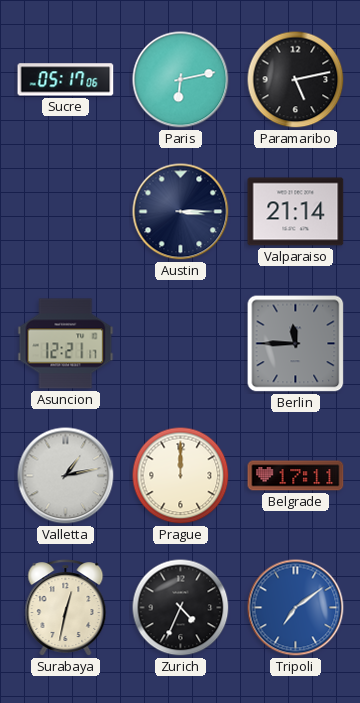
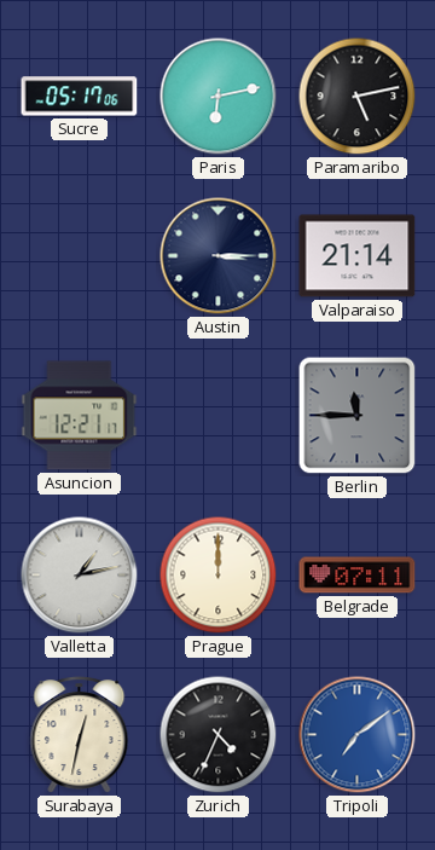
Belgrade: 17:11 -> 07:11
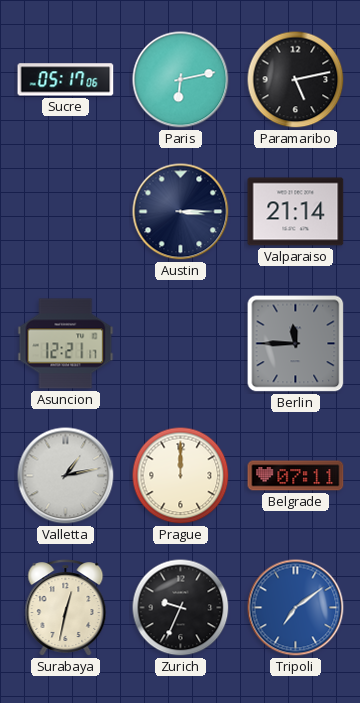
Zurich: 4:34 -> 9:34
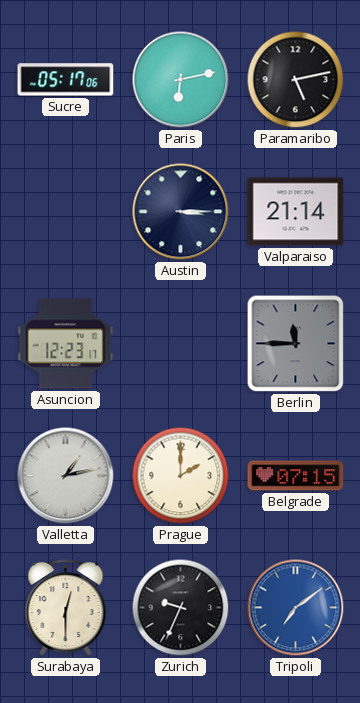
Asuncion: 12:21 -> 12:23
Prague: 12:00 -> 2:00
Belgrade: 07:11 -> 07:15
Surabaya: 12:32 -> 12:30
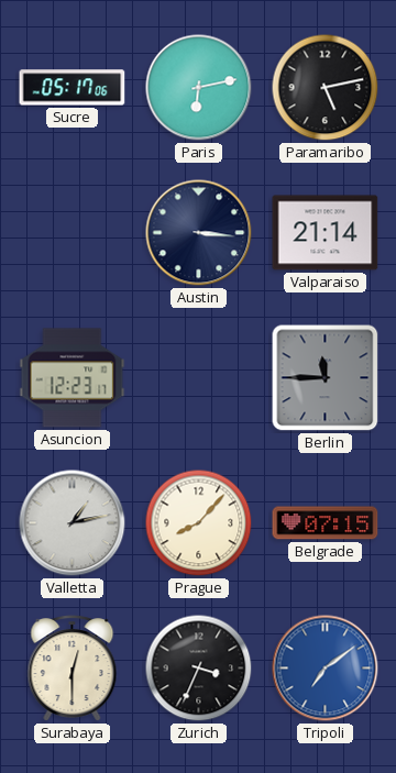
Austin: 3:15 -> 3:16
Prague: 2:00 -> 8:07
Zurich: 9:34 -> 3:34
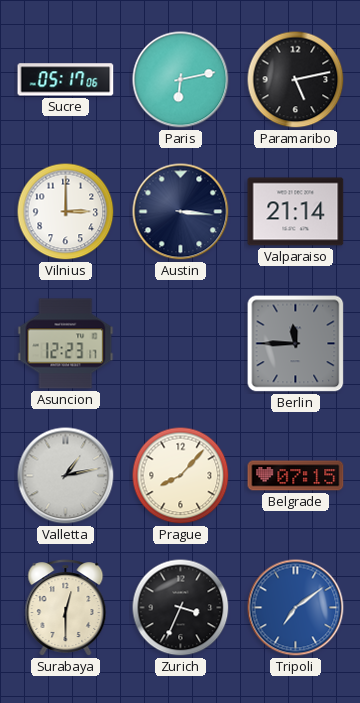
Vilnius: none -> 3:00
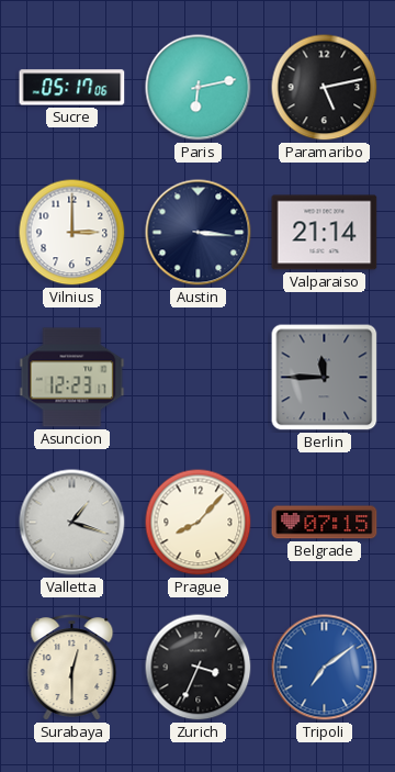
Valletta: 1:13 -> 1:18
